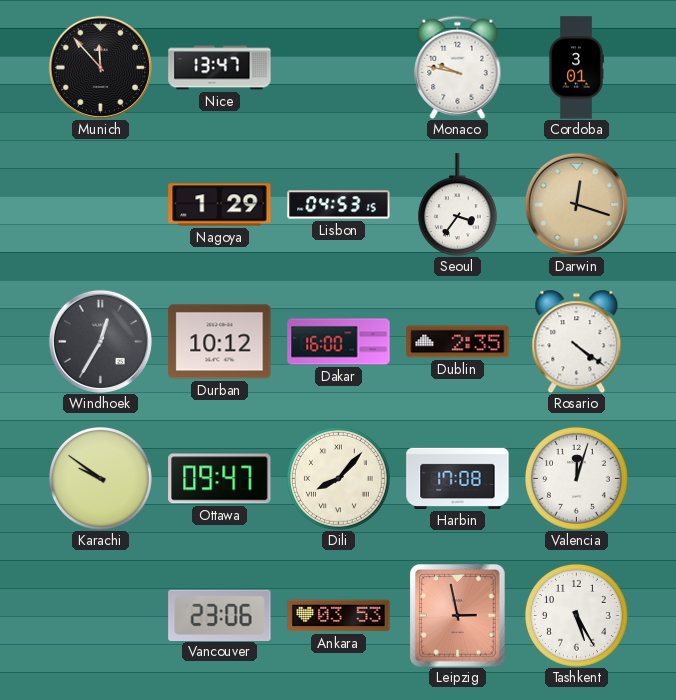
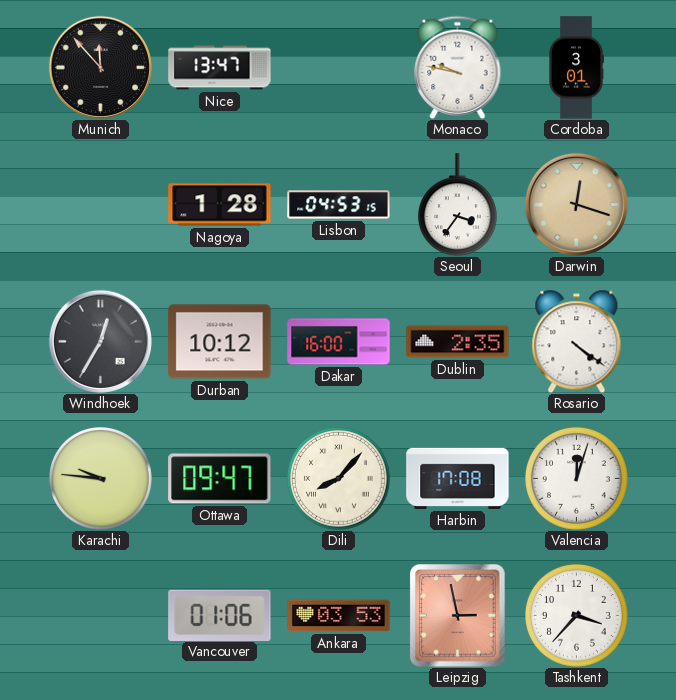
Nagoya: 1:29 -> 1:28
Karachi: 9:51 -> 9:46
Vancouver: 23:06 -> 01:06
Tashkent: 5:25 -> 3:37
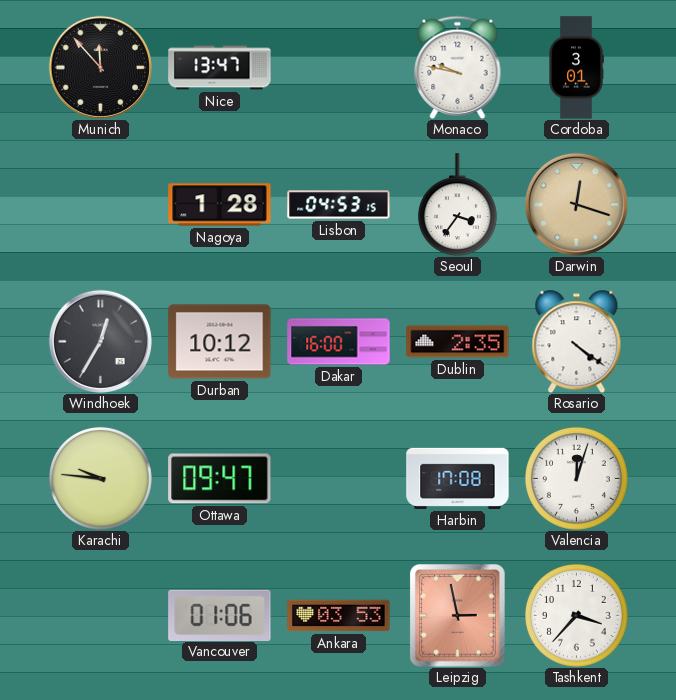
Dili: 8:07 -> none
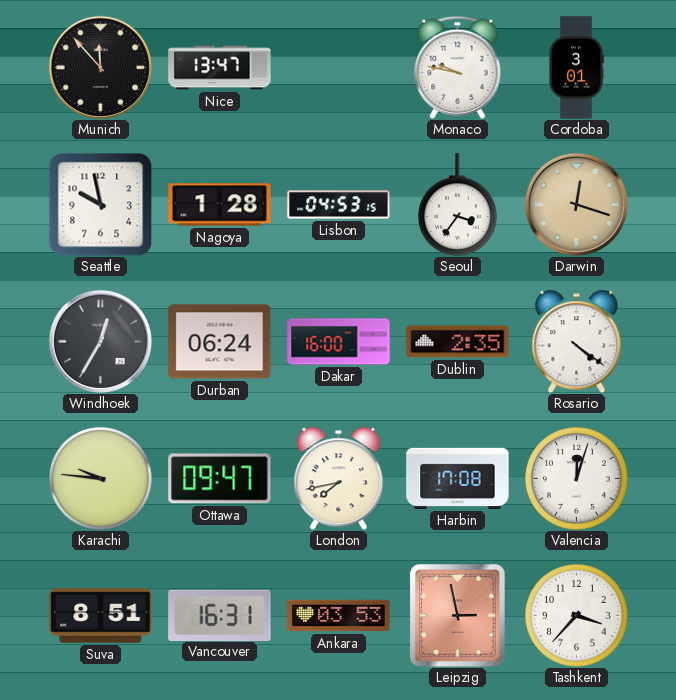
Seattle: none -> 9:58
Durban: 10:12 -> 06:24
London: none -> 7:43
Suva: none -> 8:51
Vancouver: 01:06 -> 16:31
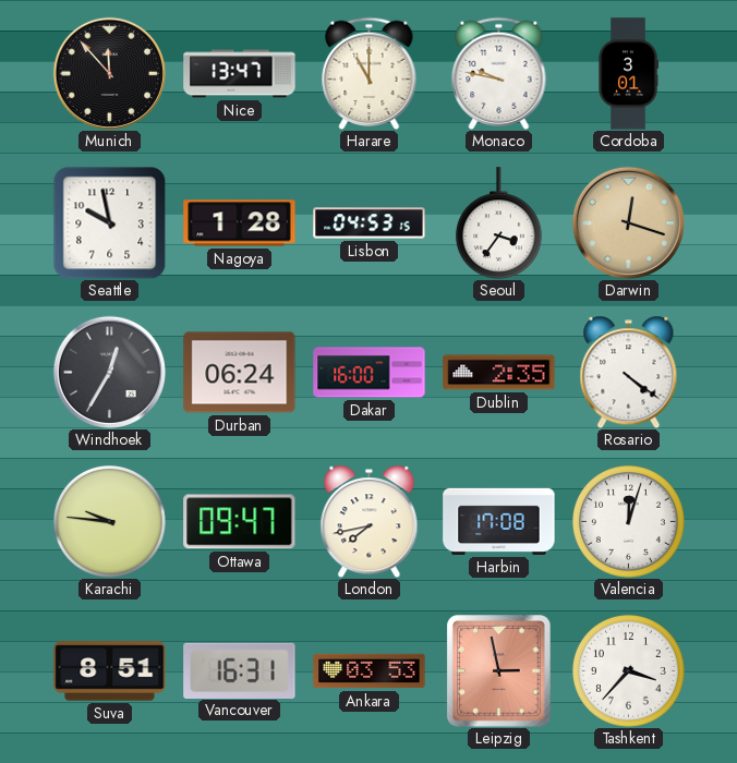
Harare: none -> 11:00
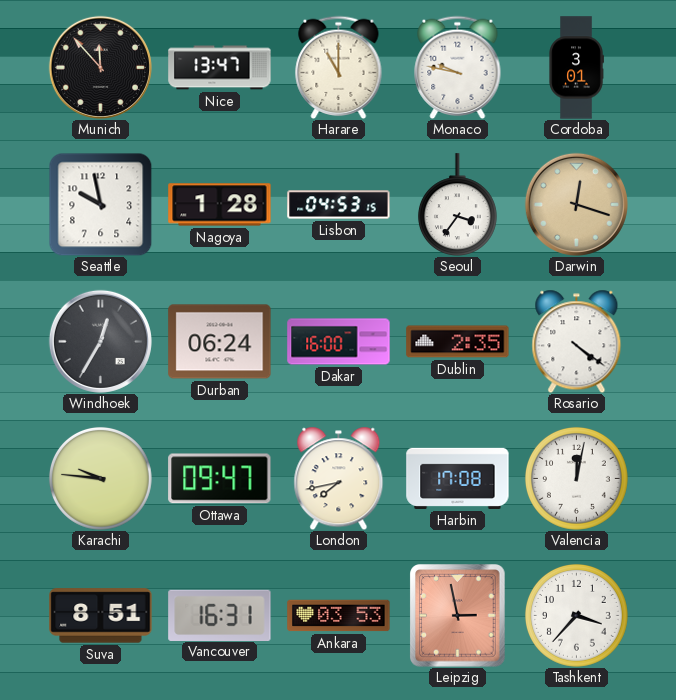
Valencia: 12:03 -> 12:02
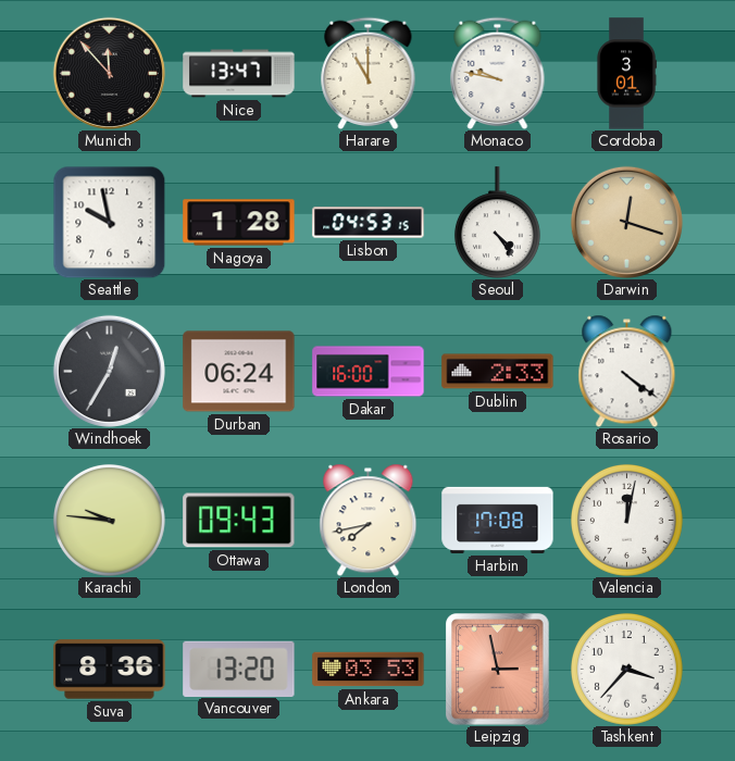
Seoul: 3:36 -> 4:24
Dublin: 2:35 -> 2:33
Ottawa: 09:47 -> 09:43
Suva: 8:51 -> 8:36
Vancouver: 16:31 -> 13:20
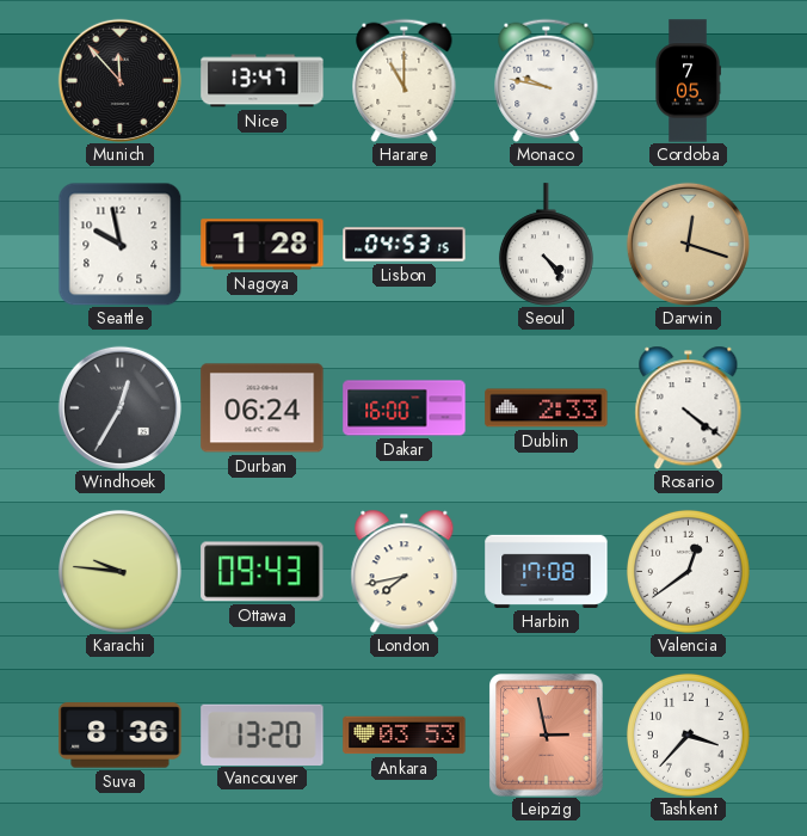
Cordoba: 3:01 -> 7:05
Valencia: 12:02 -> 12:39
